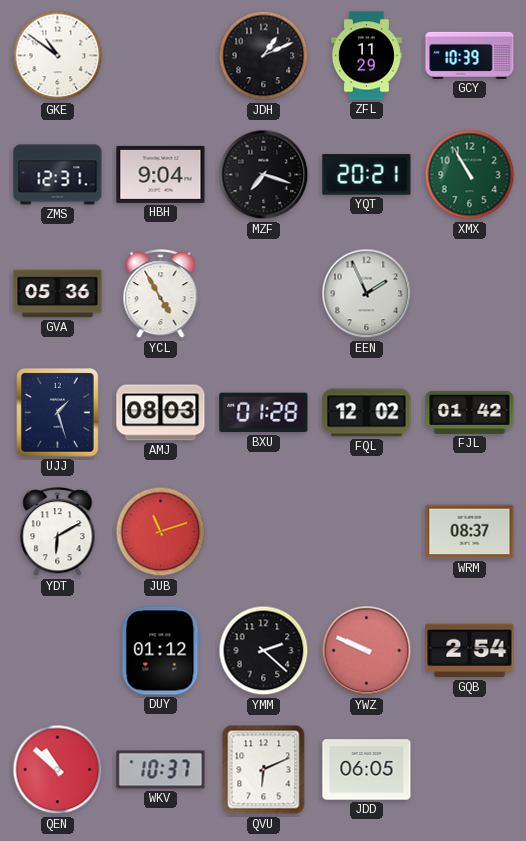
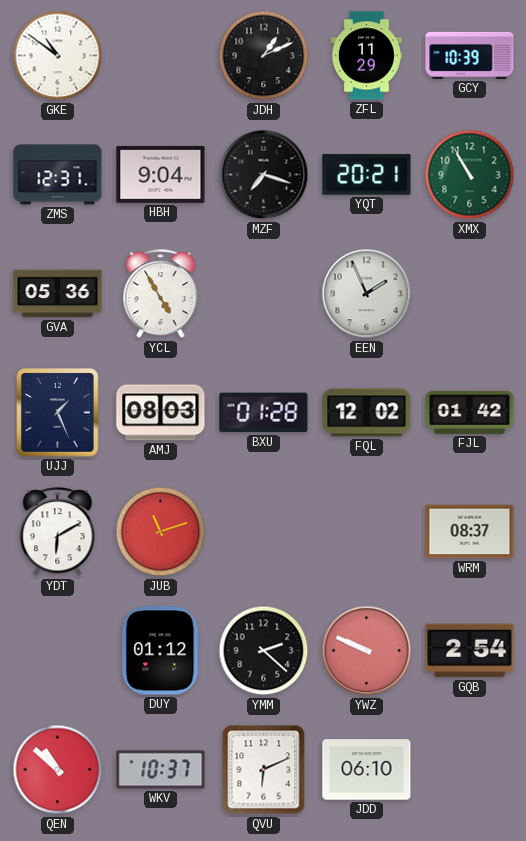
UJJ: 1:27 -> 1:26
JDD: 06:05 -> 06:10
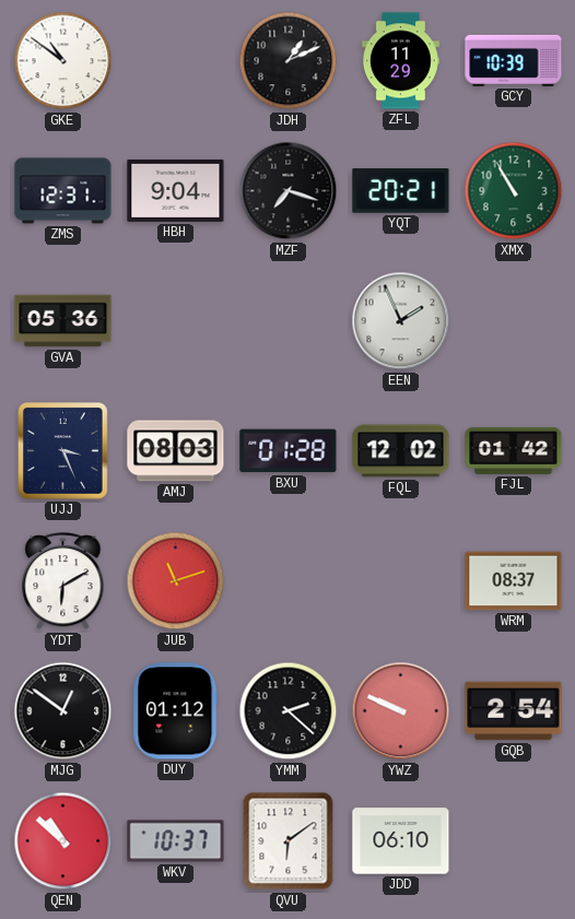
YCL: 4:55 -> none
UJJ: 1:26 -> 3:26
MJG: none -> 12:51
QVU: 6:11 -> 6:09
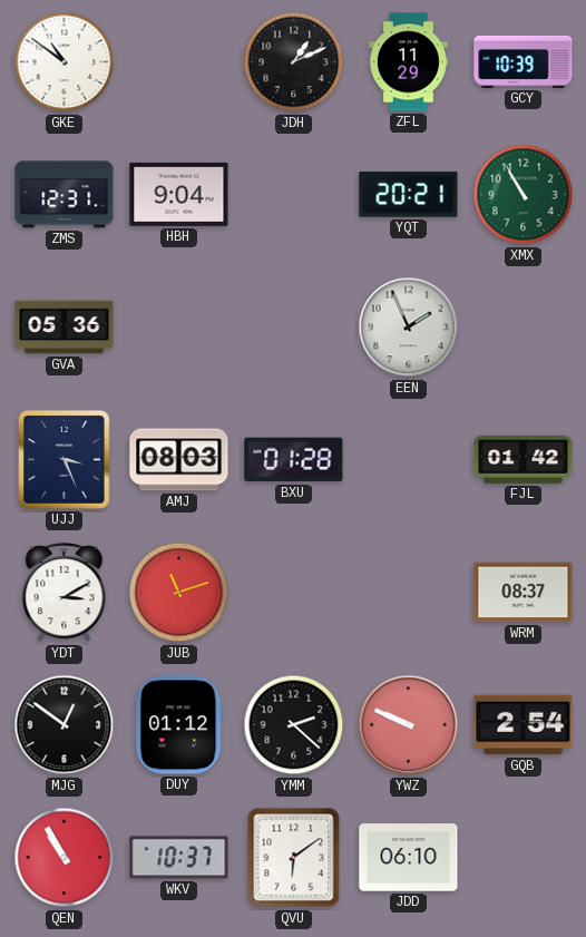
MZF: 7:18 -> none
FQL: 12:02 -> none
YDT: 6:10 -> 3:10
QEN: 10:52 -> 10:55
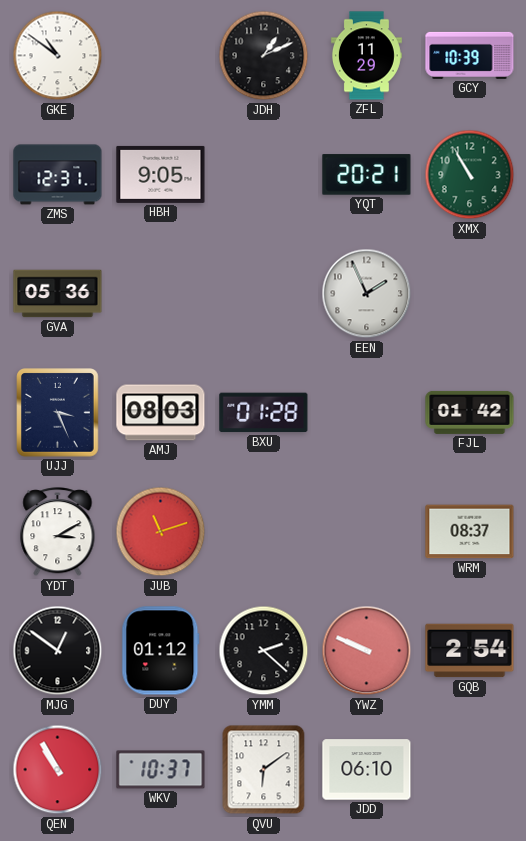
HBH: 9:04 -> 9:05
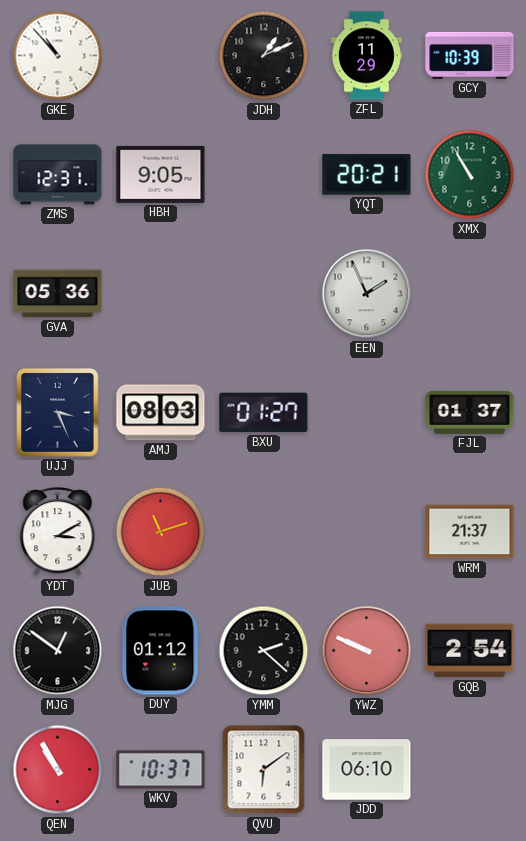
GKE: 10:51 -> 10:53
BXU: 01:28 -> 01:27
FJL: 01:42 -> 01:37
WRM: 08:37 -> 21:37
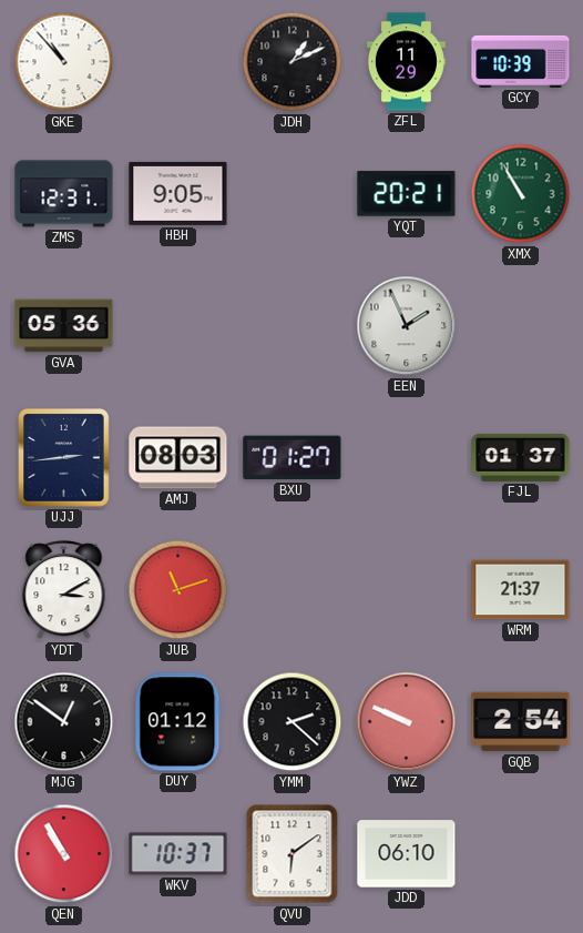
UJJ: 3:26 -> 2:44
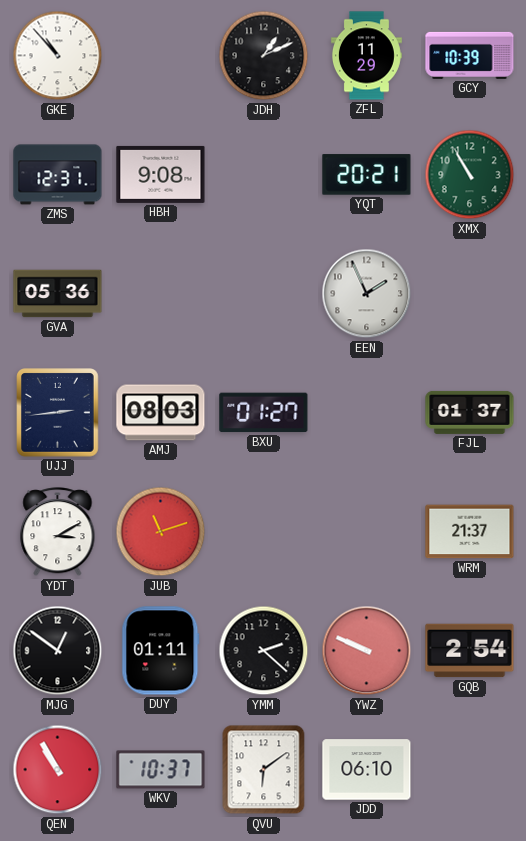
HBH: 9:05 -> 9:08
DUY: 01:12 -> 01:11
